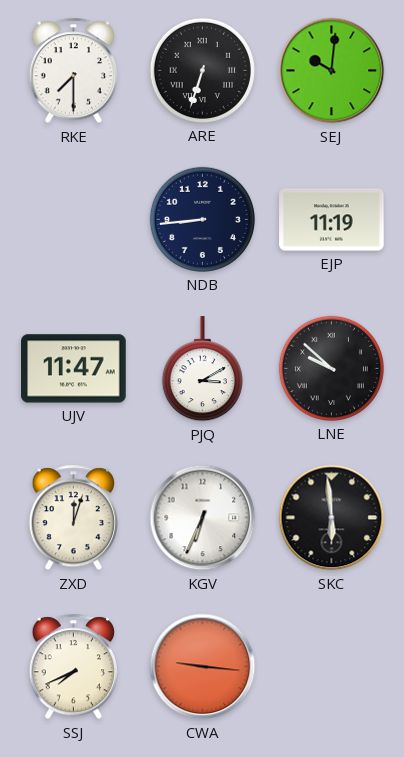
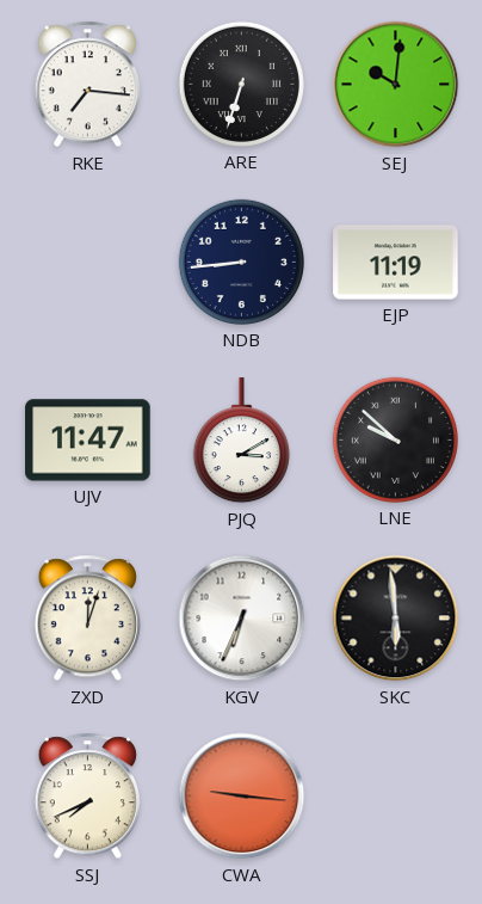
RKE: 7:30 -> 7:16
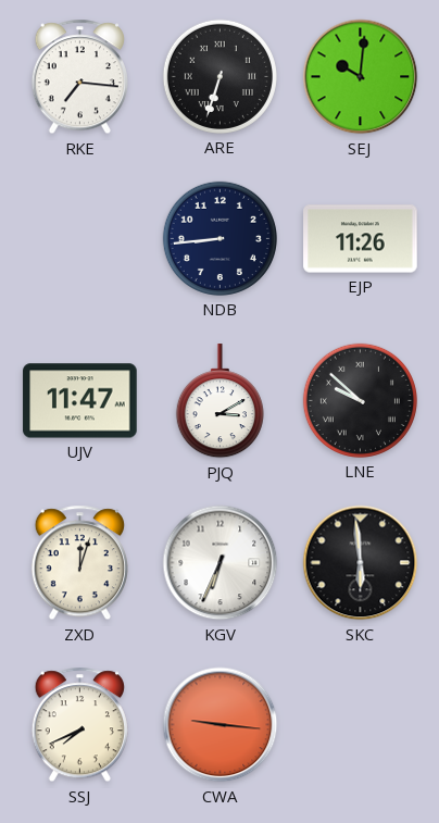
EJP: 11:19 -> 11:26
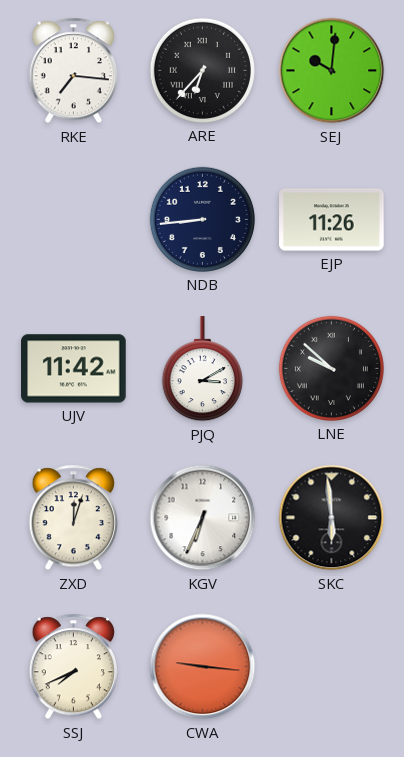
ARE: 6:33 -> 6:37
UJV: 11:47 -> 11:42
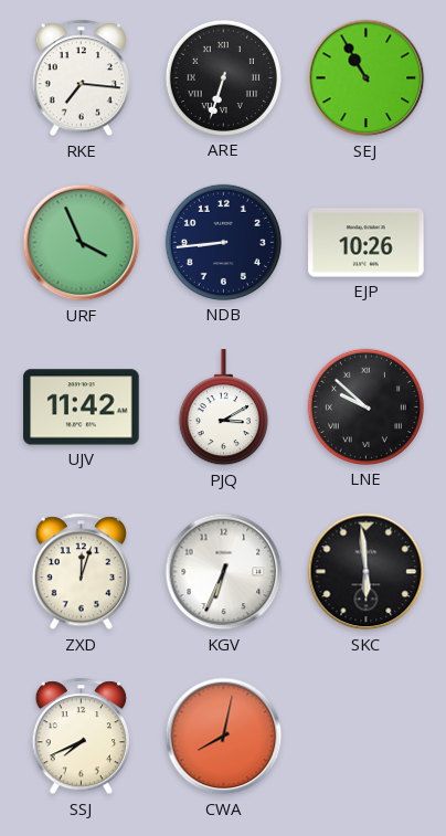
ARE: 6:37 -> 6:33
SEJ: 10:01 -> 10:55
URF: none -> 3:56
EJP: 11:26 -> 10:26
CWA: 9:16 -> 8:02
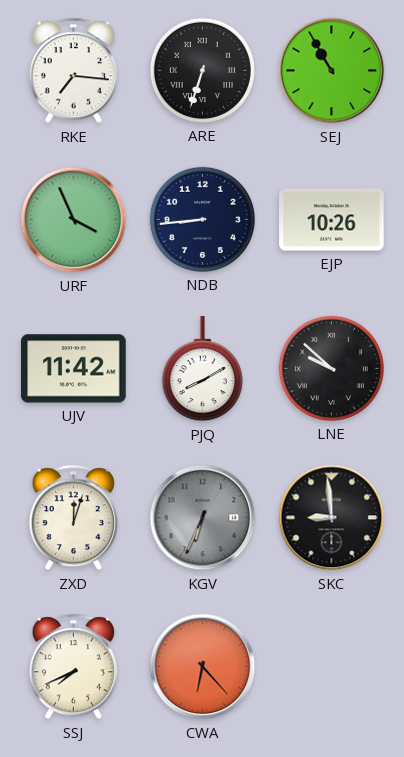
PJQ: 3:10 -> 8:10
KGV dial: white -> grey
SKC: 5:59 -> 8:59
CWA: 8:02 -> 6:23
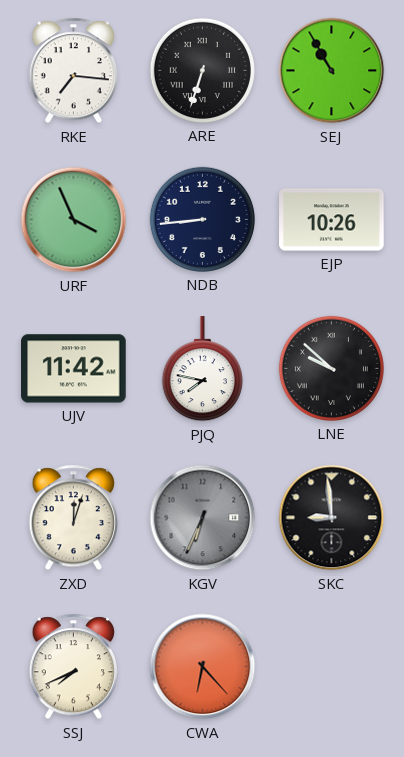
PJQ: 8:10 -> 7:47
